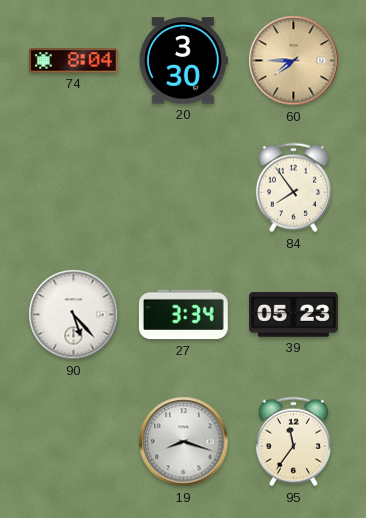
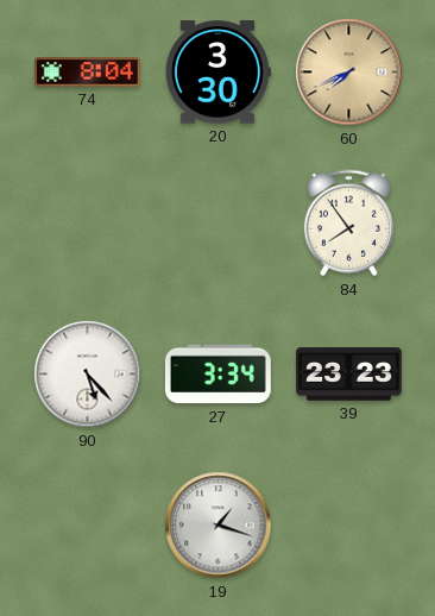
60: 7:45 -> 7:41
39: 05:23 -> 23:23
19: 8:18 -> 1:18
95: 11:36 -> none
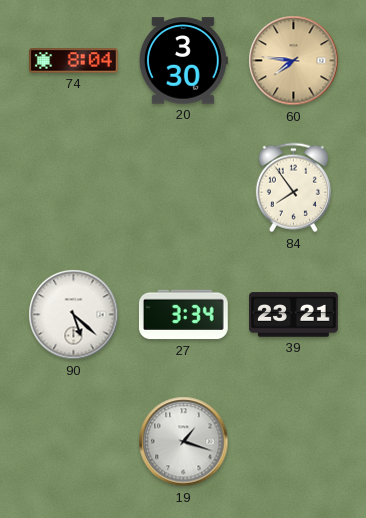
60: 7:41 -> 7:46
90: 5:23 -> 5:22
39: 23:23 -> 23:21
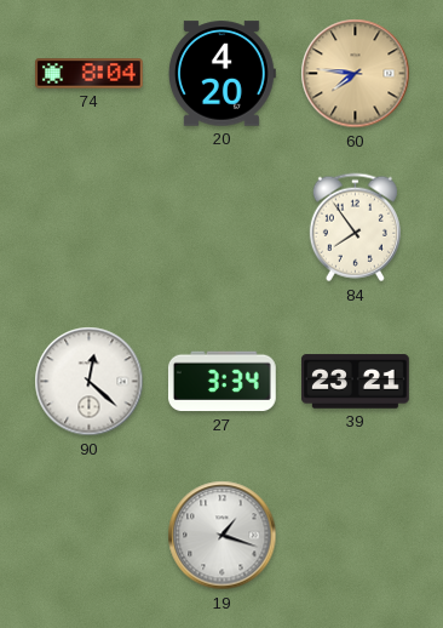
20: 3:30 -> 4:20
90: 5:22 -> 12:22
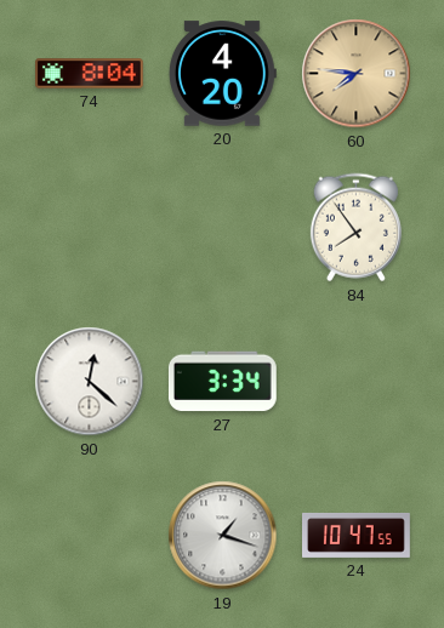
39: 23:21 -> none
24: none -> 10:47
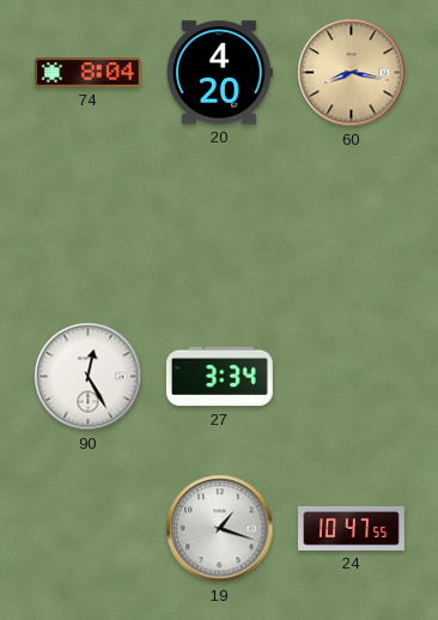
60: 7:46 -> 8:17
84: 7:54 -> none
90: 12:22 -> 12:25
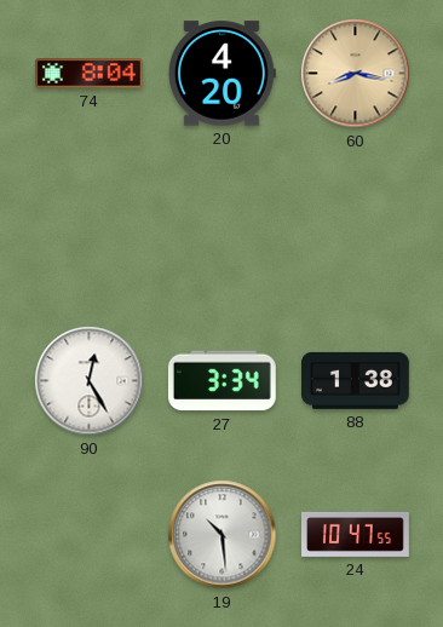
88: none -> 1:38
19: 1:18 -> 10:29
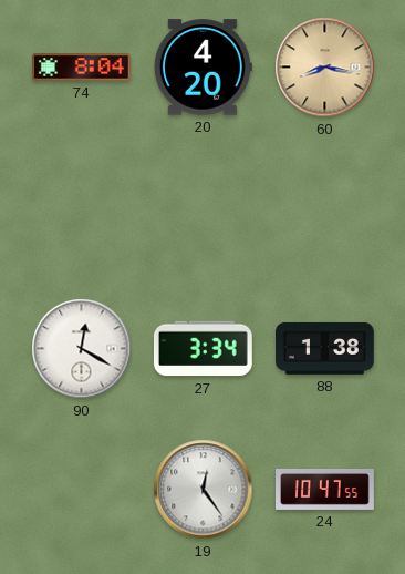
90: 12:25 -> 12:20
19: 10:29 -> 12:24
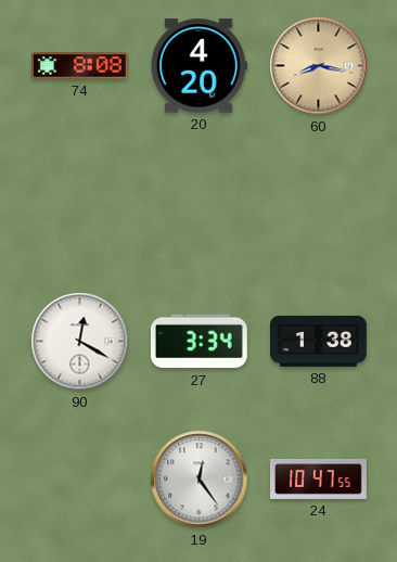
74: 8:04 -> 8:08
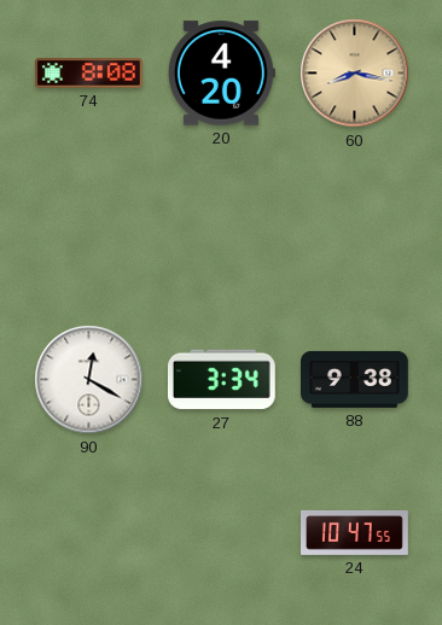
88: 1:38 -> 9:38
19: 12:24 -> none
